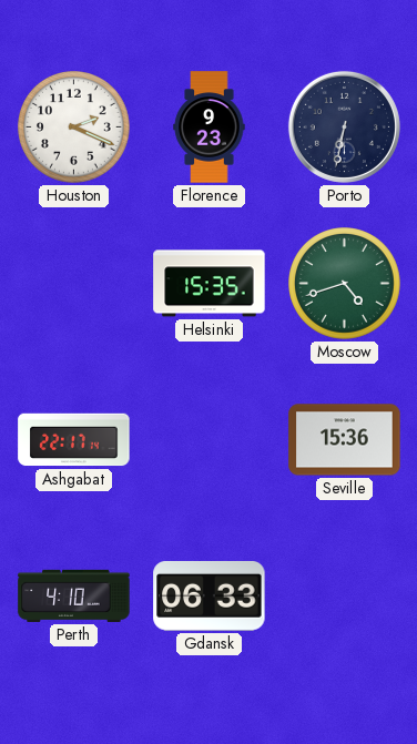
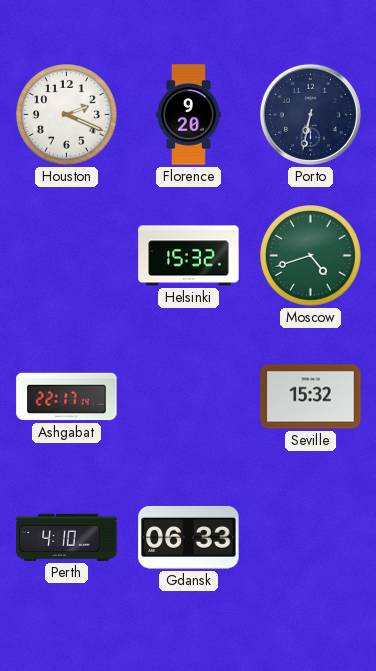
Florence: 9:23 -> 9:20
Helsinki: 15:35 -> 15:32
Seville: 15:36 -> 15:32
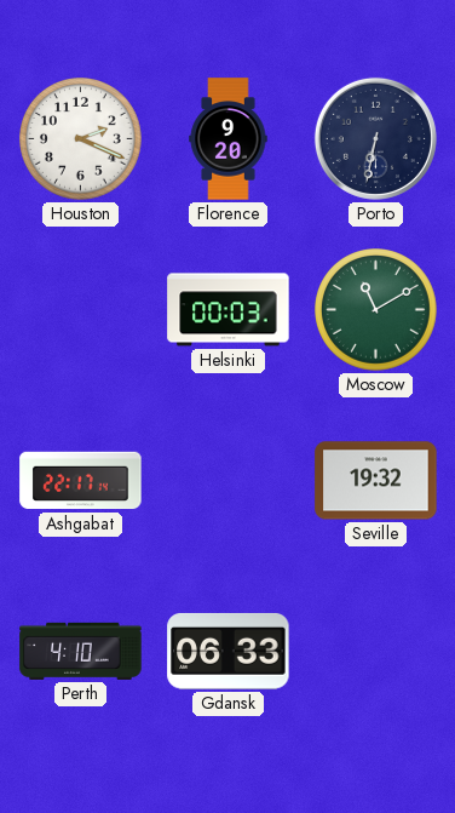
Helsinki: 15:32 -> 00:03
Moscow: 4:42 -> 11:10
Seville: 15:32 -> 19:32
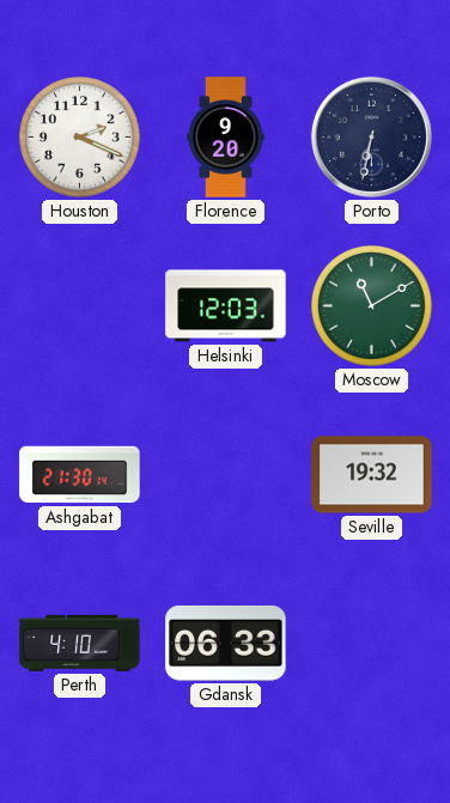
Helsinki: 00:03 -> 12:03
Ashgabat: 22:17 -> 21:30
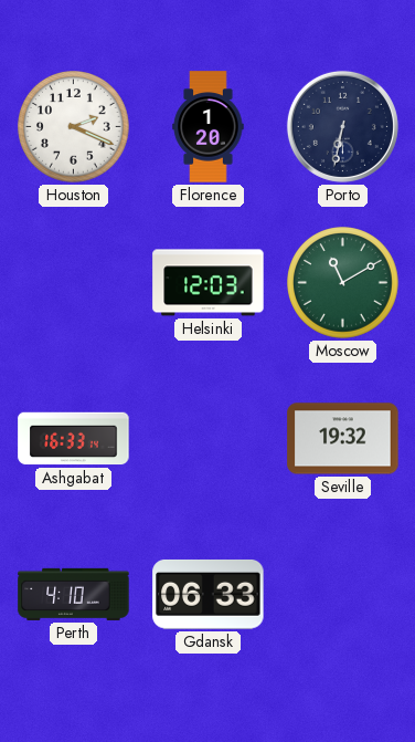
Florence: 9:20 -> 1:20
Ashgabat: 21:30 -> 16:33
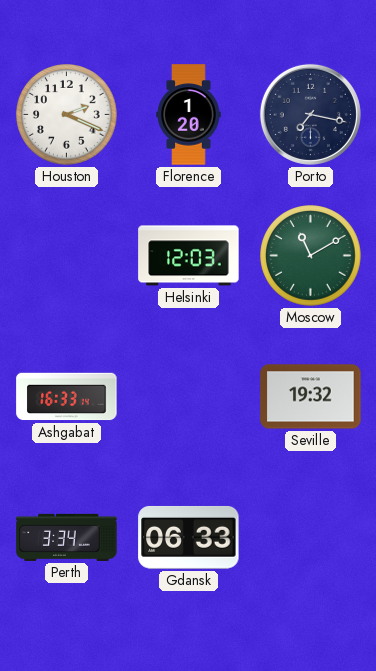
Porto: 6:32 -> 7:17
Perth: 4:10 -> 3:34
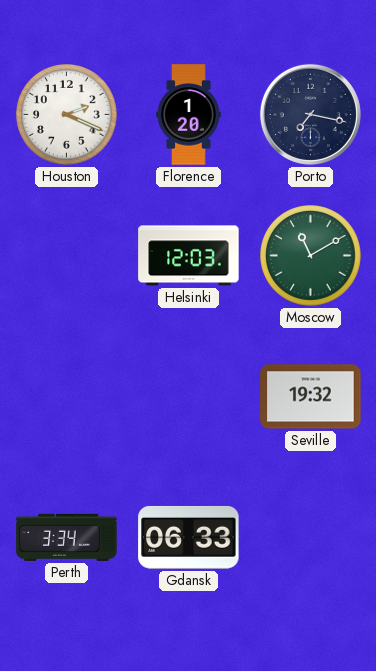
Ashgabat: 16:33 -> none
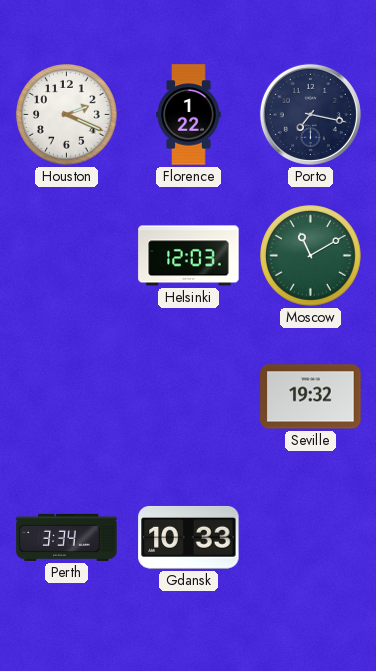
Florence: 1:20 -> 1:22
Gdansk: 06:33 -> 10:33
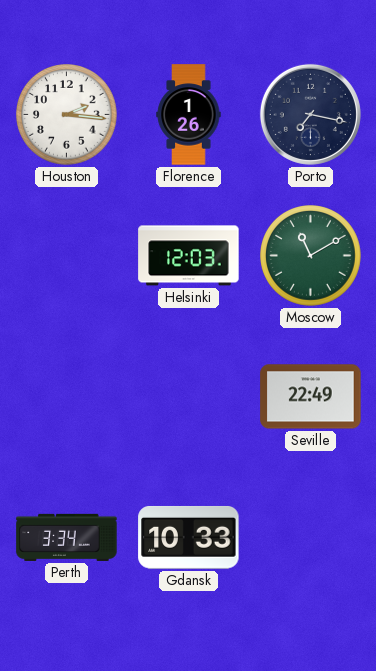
Houston: 2:19 -> 2:16
Florence: 1:22 -> 1:26
Seville: 19:32 -> 22:49
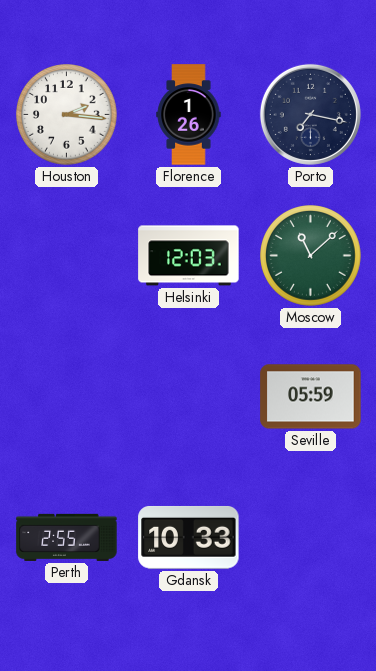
Moscow: 11:10 -> 11:08
Seville: 22:49 -> 05:59
Perth: 3:34 -> 2:55
